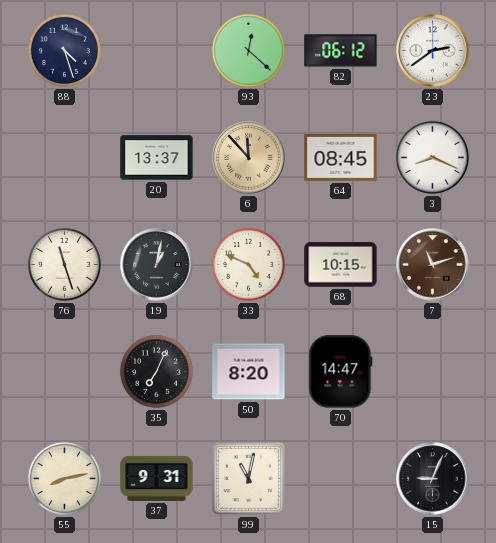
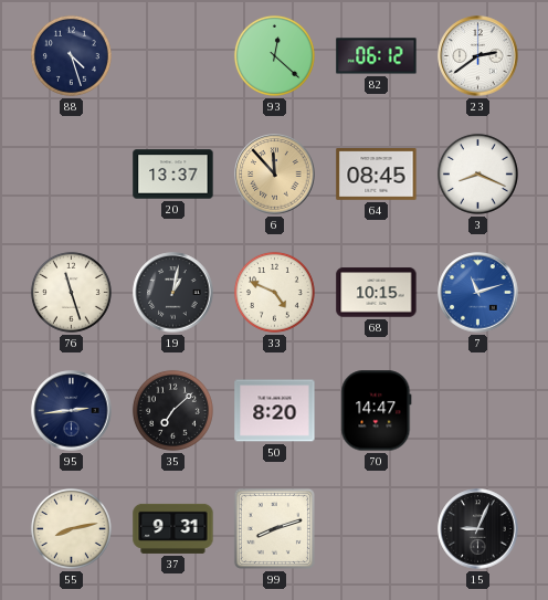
7 dial: brown -> blue
95: none -> 2:44
35: 7:04 -> 7:08
99: 11:02 -> 8:12
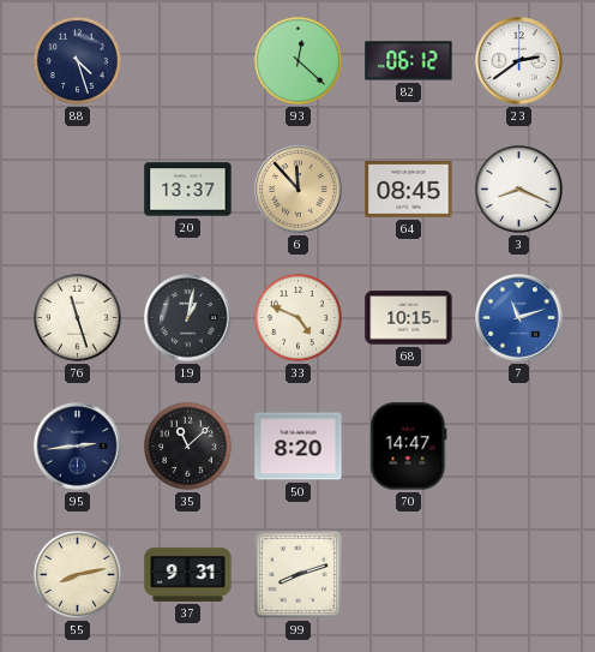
35: 7:08 -> 11:08
15: 9:04 -> none
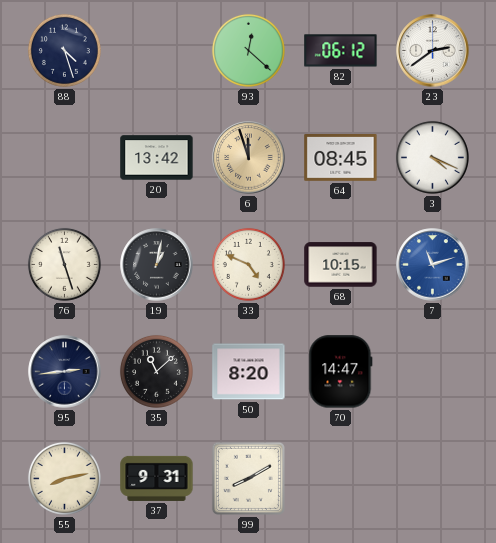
20: 13:37 -> 13:42
6: 11:53 -> 11:57
3: 8:19 -> 4:19
99: 8:12 -> 8:10
